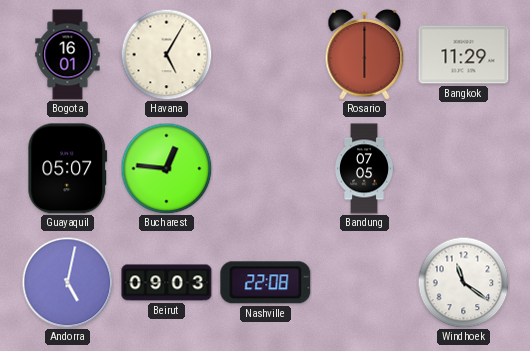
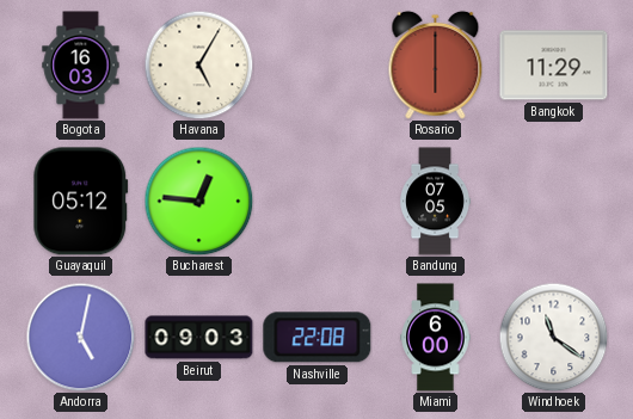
Bogota: 16:01 -> 16:03
Guayaquil: 05:07 -> 05:12
Miami: none -> 6:00
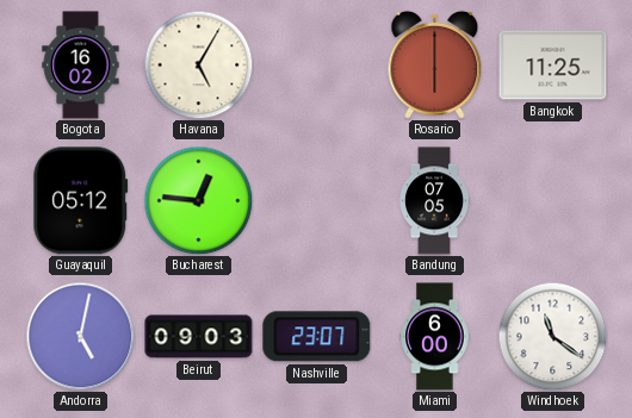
Bogota: 16:03 -> 16:02
Bangkok: 11:29 -> 11:25
Nashville: 22:08 -> 23:07
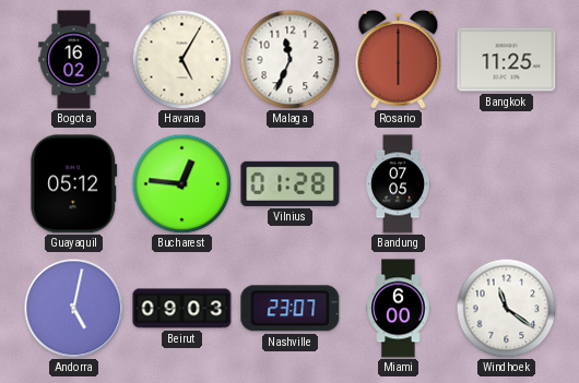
Malaga: none -> 11:34
Vilnius: none -> 01:28
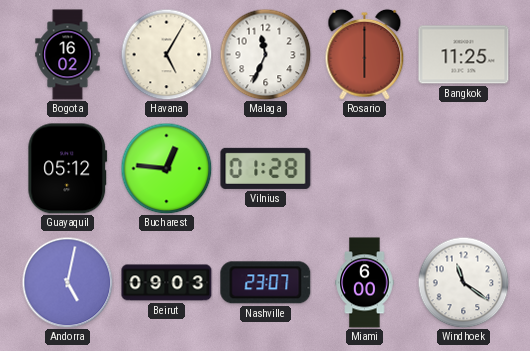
Bandung: 07:05 -> none
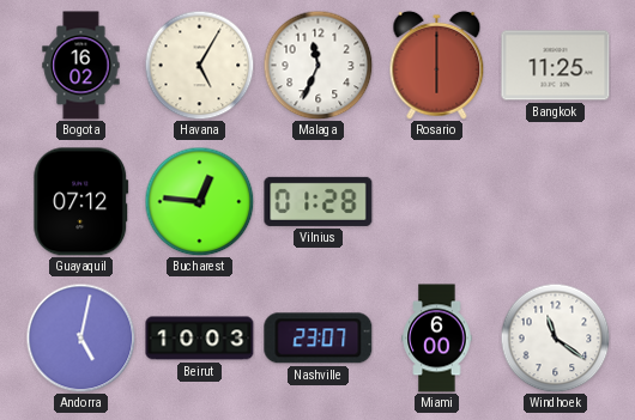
Guayaquil: 05:12 -> 07:12
Beirut: 09:03 -> 10:03
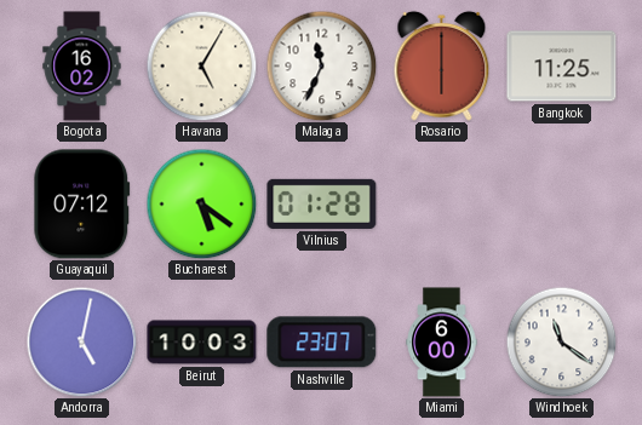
Bucharest: 12:46 -> 5:21
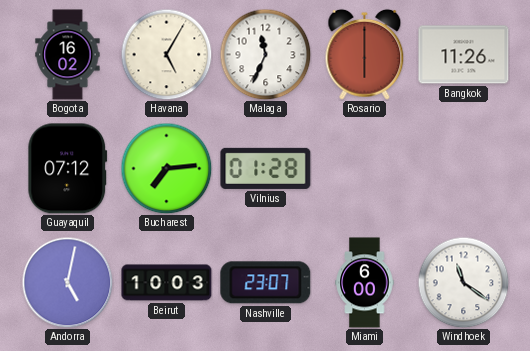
Bangkok: 11:25 -> 11:26
Bucharest: 5:21 -> 7:14
